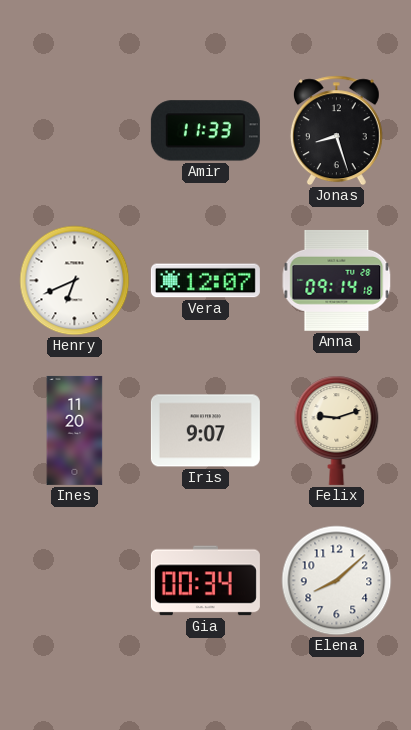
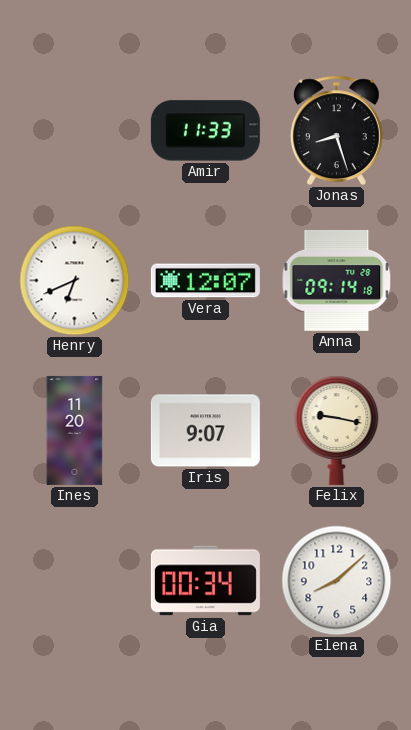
Felix: 9:12 -> 9:17
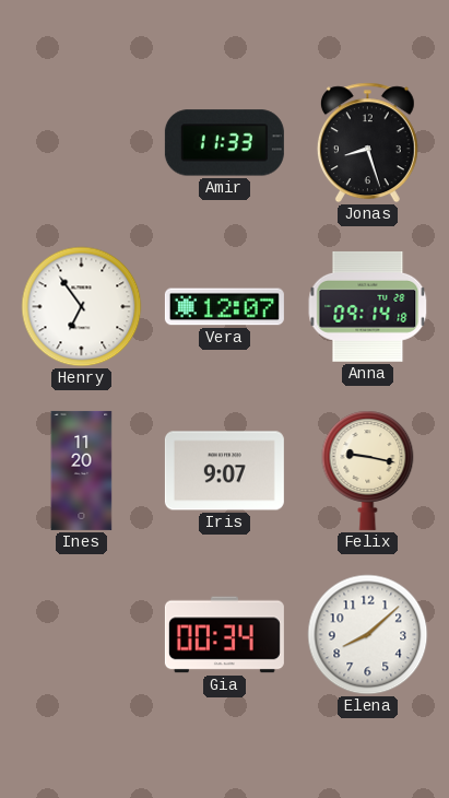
Henry: 6:41 -> 6:54
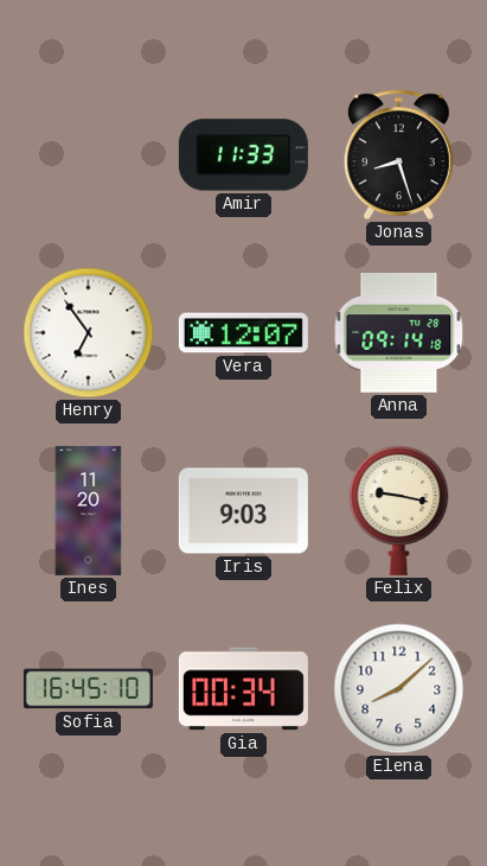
Iris: 9:07 -> 9:03
Sofia: none -> 16:45
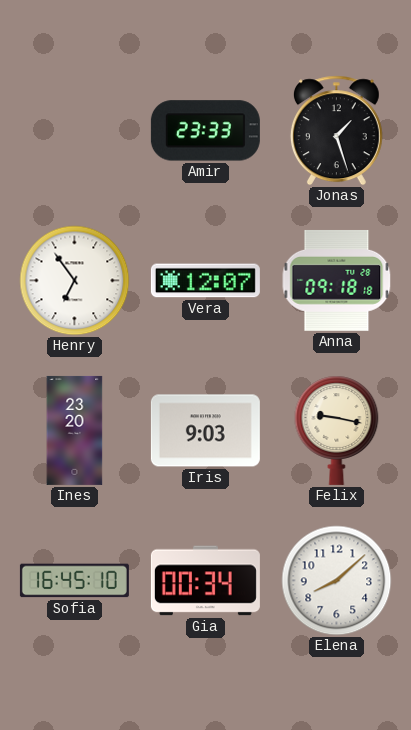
Amir: 11:33 -> 23:33
Jonas: 8:27 -> 1:27
Anna: 09:14 -> 09:18
Ines: 11:20 -> 23:20
